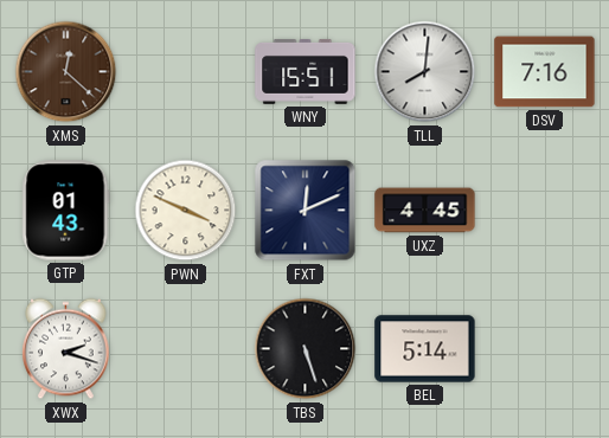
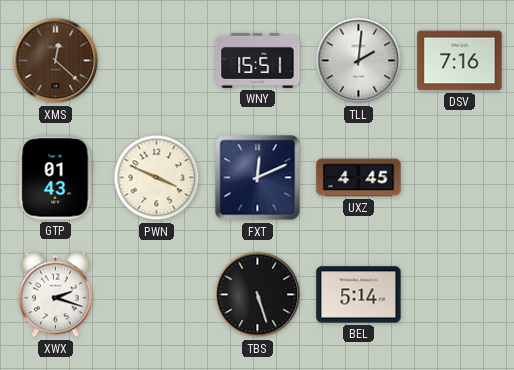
TLL: 8:01 -> 2:01
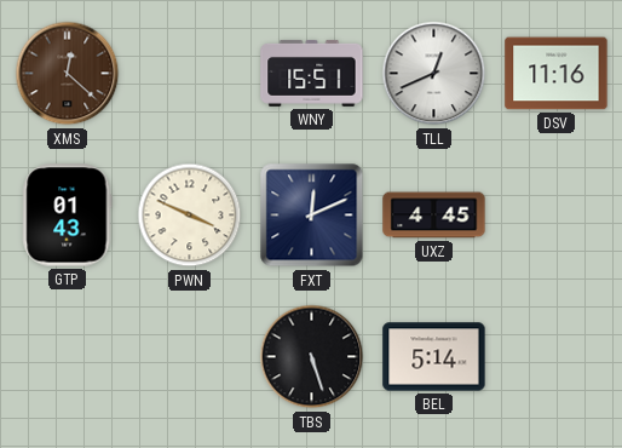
TLL: 2:01 -> 12:41
DSV: 7:16 -> 11:16
XWX: 2:18 -> none
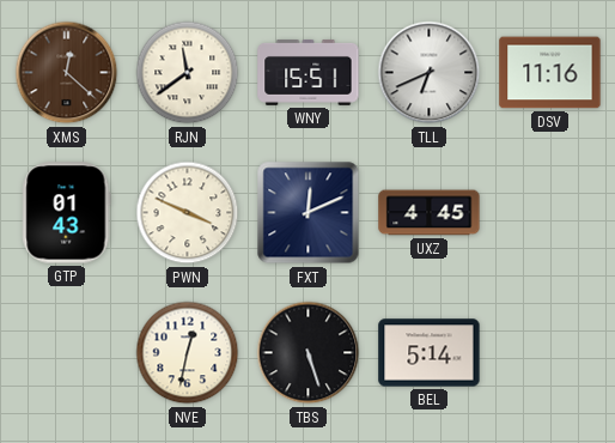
RJN: none -> 11:39
TLL: 12:41 -> 6:41
NVE: none -> 12:32
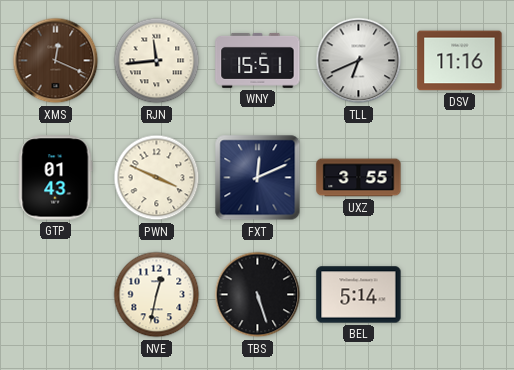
XMS: 12:22 -> 12:19
RJN: 11:39 -> 11:44
UXZ: 4:45 -> 3:55
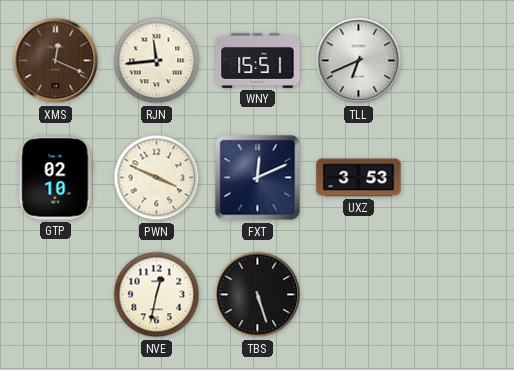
DSV: 11:16 -> none
GTP: 01:43 -> 02:10
UXZ: 3:55 -> 3:53
BEL: 5:14 -> none
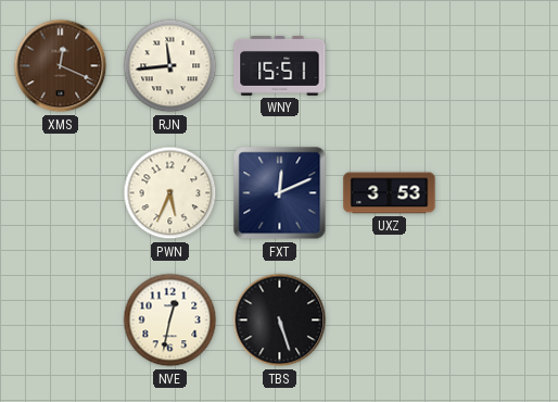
TLL: 6:41 -> none
GTP: 02:10 -> none
PWN: 3:49 -> 5:34
